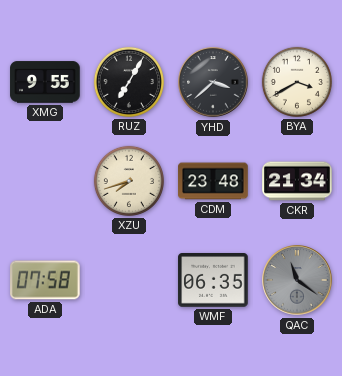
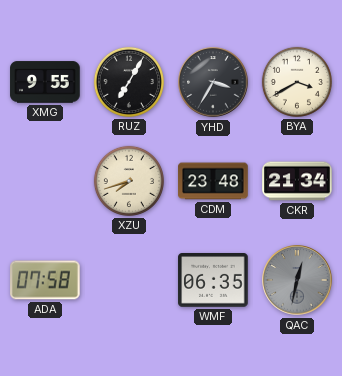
YHD: 3:38 -> 3:35
QAC: 11:21 -> 12:32
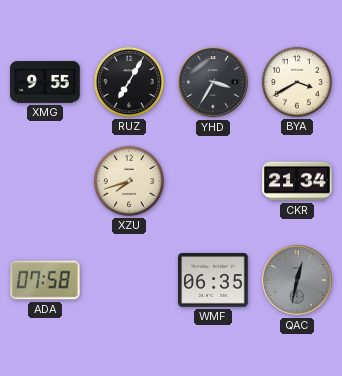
CDM: 23:48 -> none
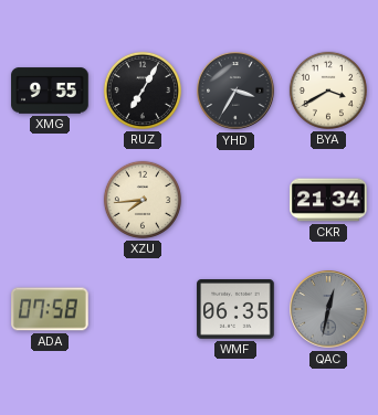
XZU: 7:42 -> 7:44
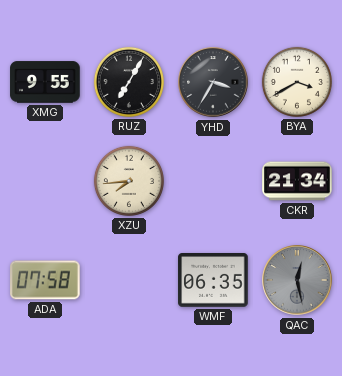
QAC: 12:32 -> 12:28
